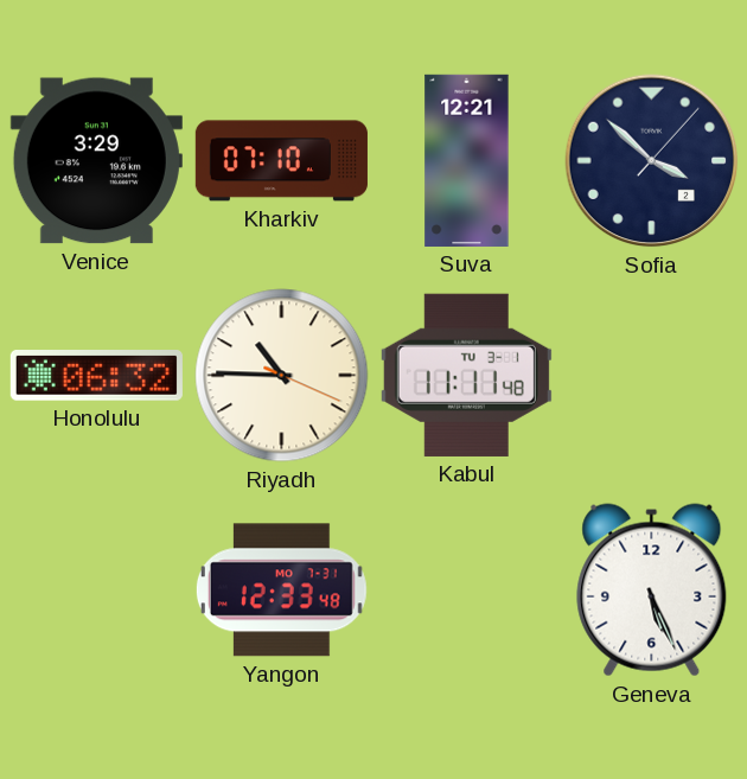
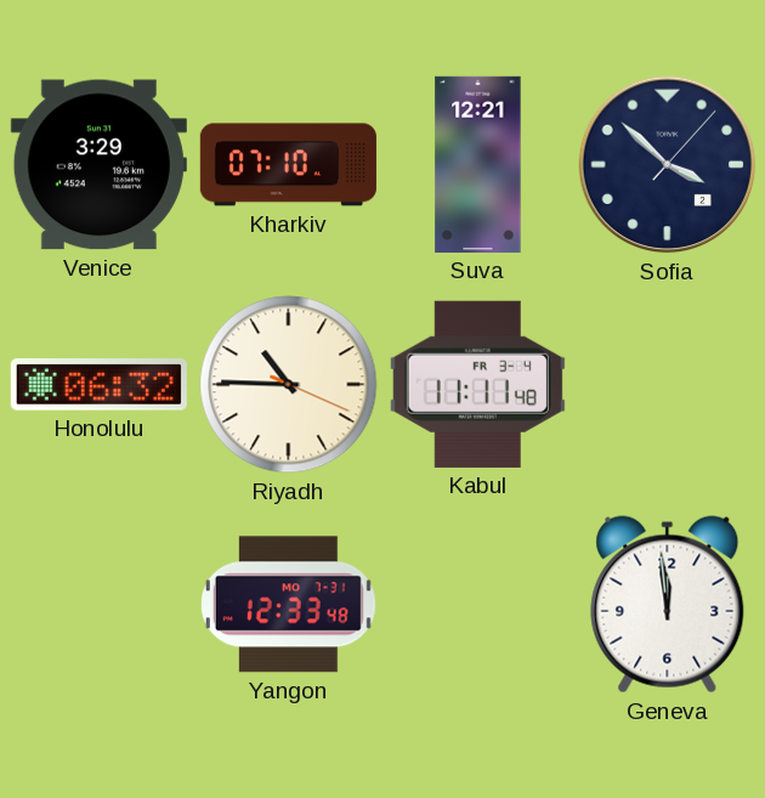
Kabul date: TU 3-1 -> FR 3-4
Geneva: 5:26 -> 11:59
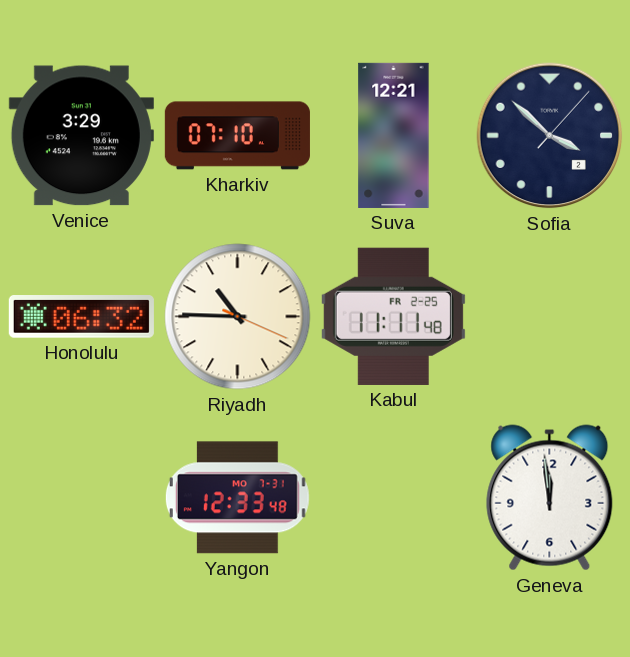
Kabul date: FR 3-4 -> FR 2-25
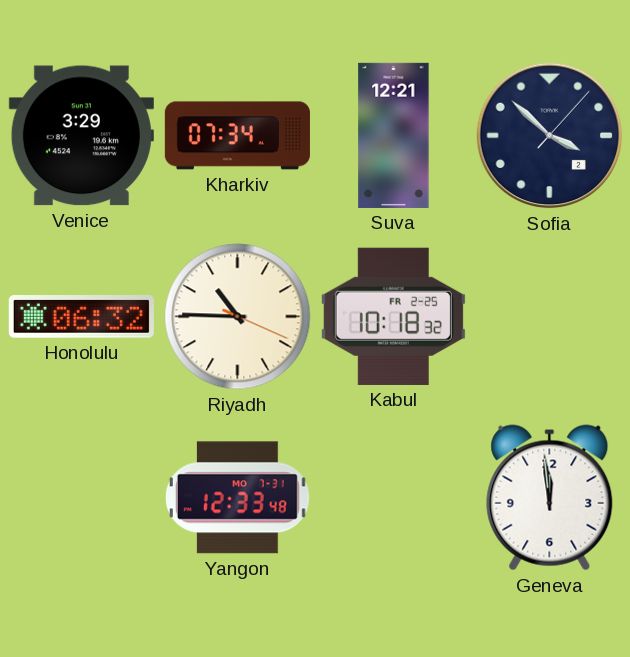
Kharkiv: 07:10 -> 07:34
Kabul: 11:11 -> 10:18
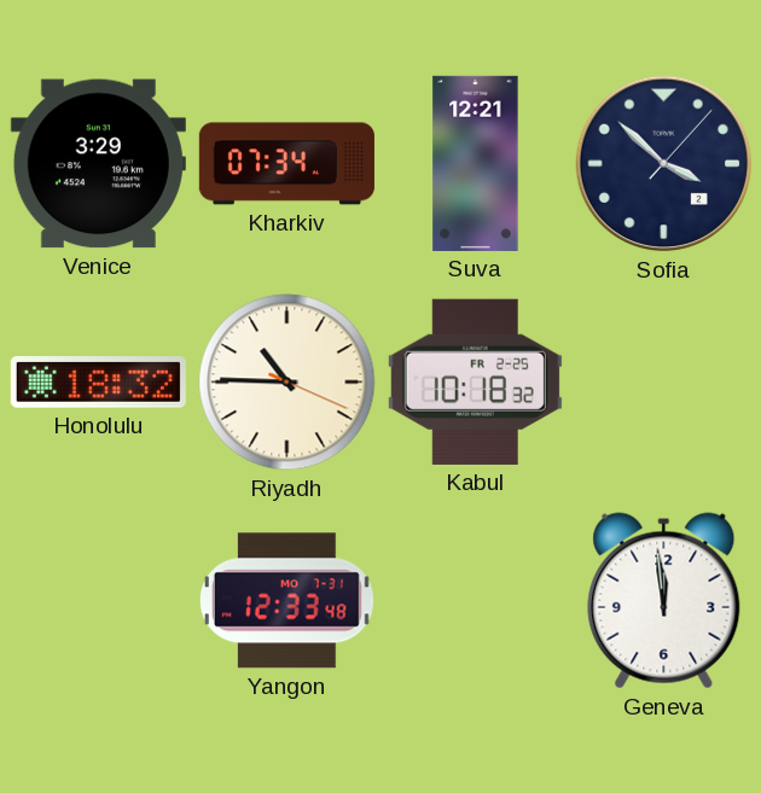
Honolulu: 06:32 -> 18:32
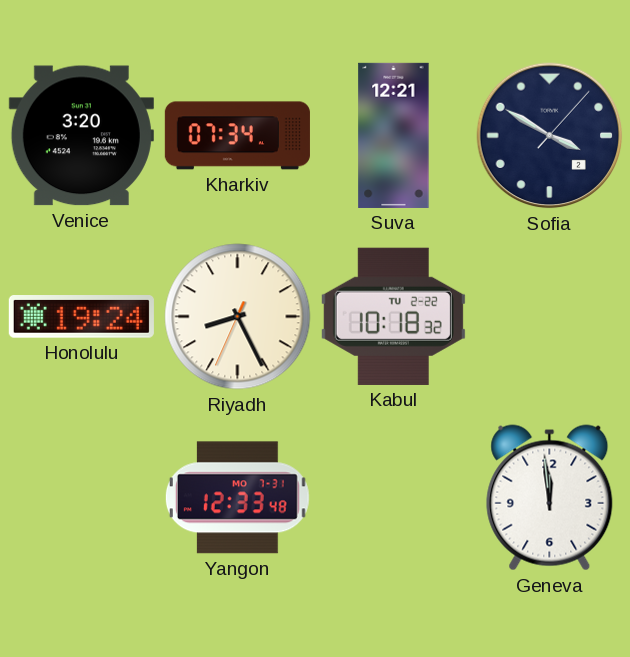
Venice: 3:29 -> 3:20
Sofia: 3:52 -> 3:50
Honolulu: 18:32 -> 19:24
Riyadh: 10:45 -> 8:25
Kabul date: FR 2-25 -> TU 2-22
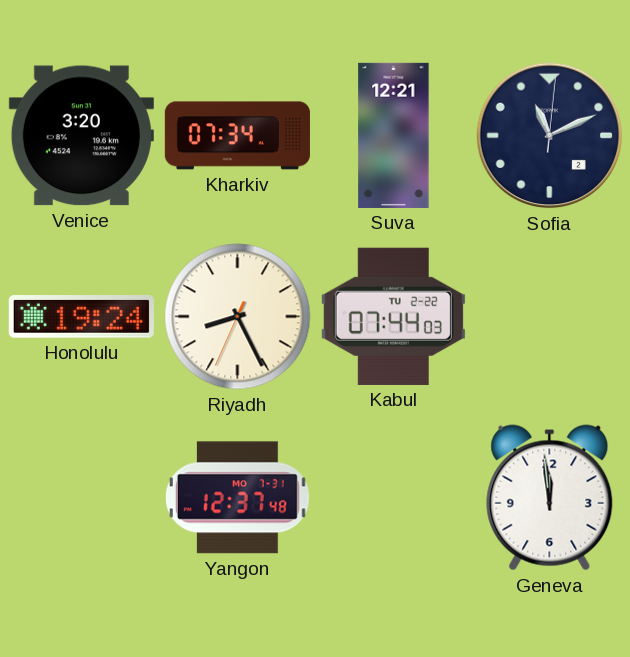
Sofia: 3:50 -> 11:11
Kabul: 10:18 -> 07:44
Yangon: 12:33 -> 12:37
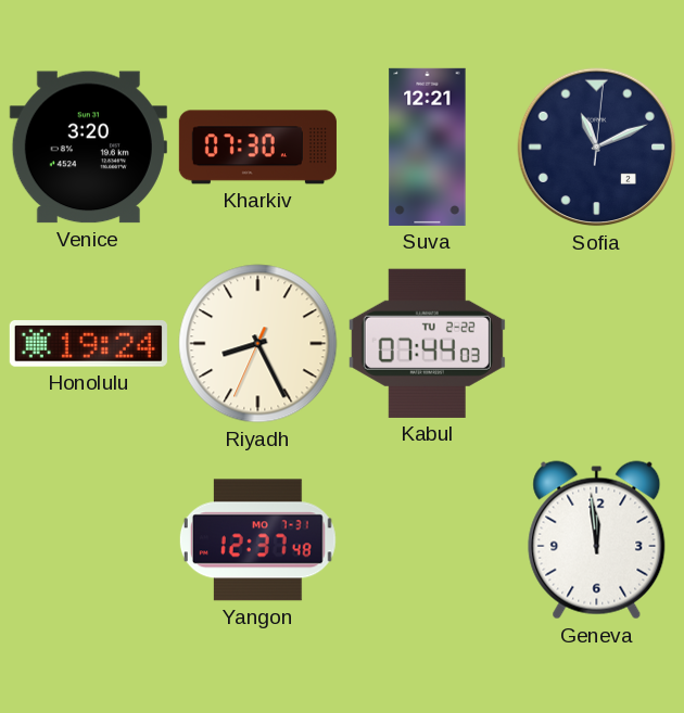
Kharkiv: 07:34 -> 07:30
